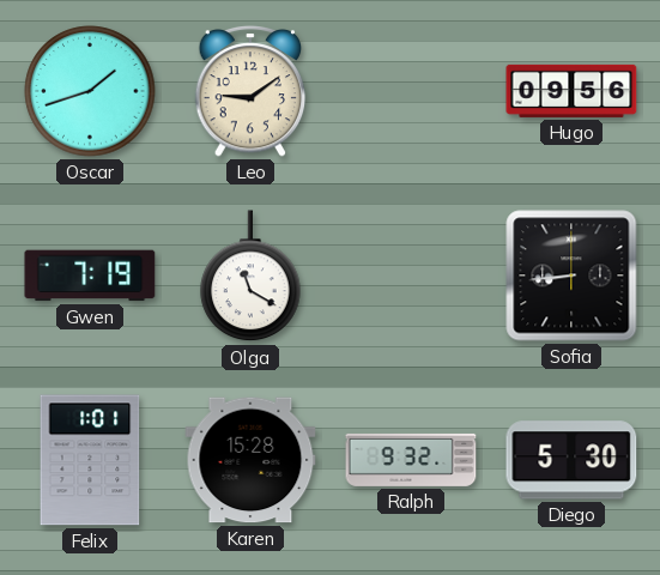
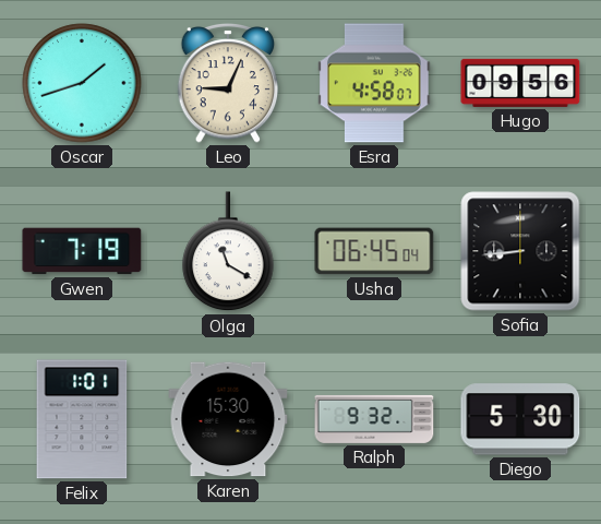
Leo: 9:09 -> 9:04
Esra: none -> 4:58
Usha: none -> 06:45
Karen: 15:28 -> 15:30
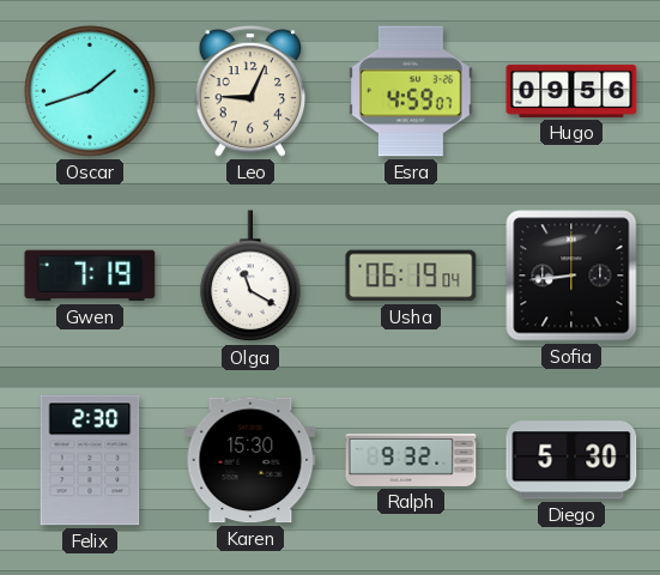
Esra: 4:58 -> 4:59
Usha: 06:45 -> 06:19
Felix: 1:01 -> 2:30
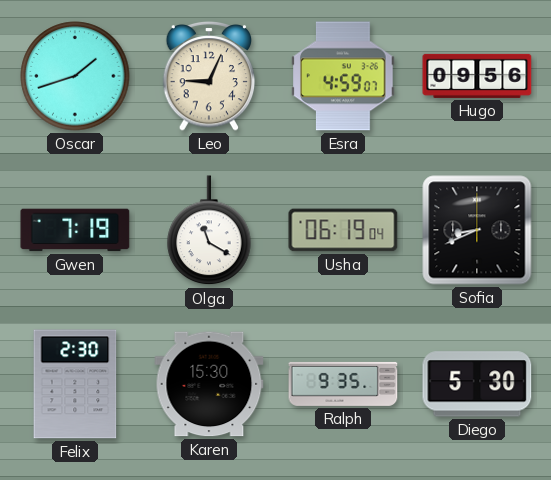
Sofia: 8:44 -> 8:41
Ralph: 9:32 -> 9:35
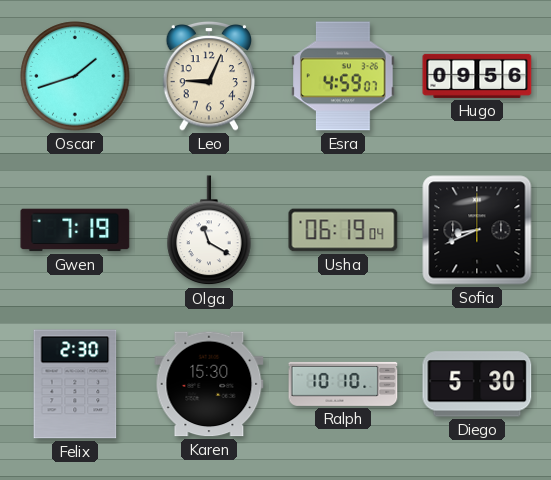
Ralph: 9:35 -> 10:10
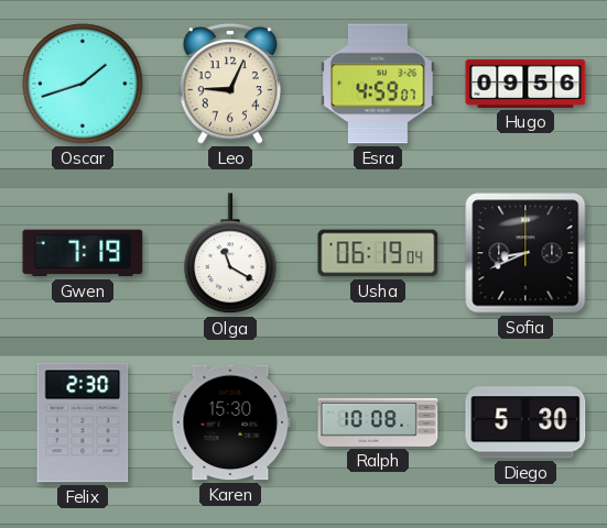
Ralph: 10:10 -> 10:08
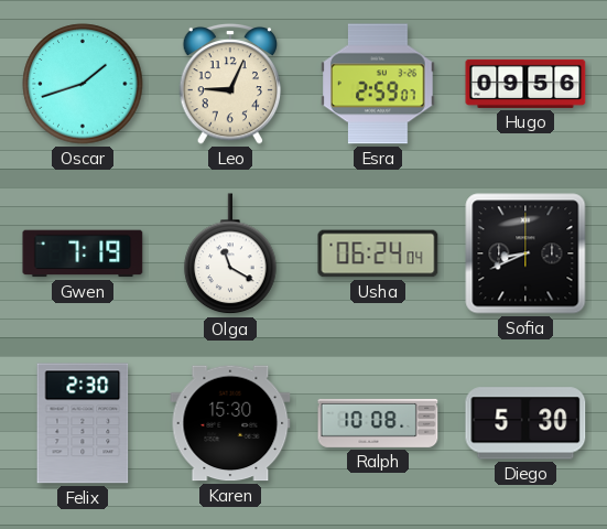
Esra: 4:59 -> 2:59
Usha: 06:19 -> 06:24
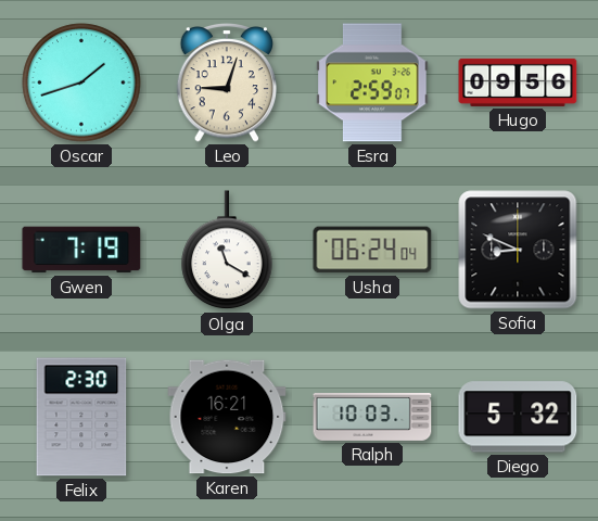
Leo: 9:04 -> 9:03
Sofia: 8:41 -> 8:49
Karen: 15:30 -> 16:21
Ralph: 10:08 -> 10:03
Diego: 5:30 -> 5:32
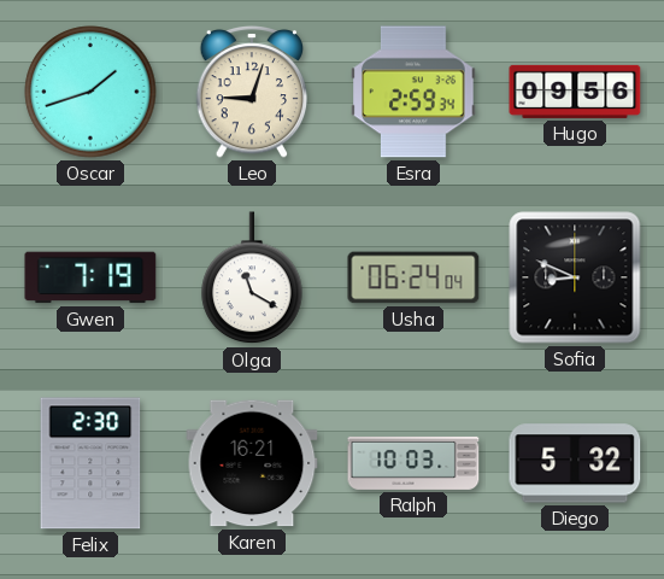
Esra: 2:59:07 -> 2:59:34
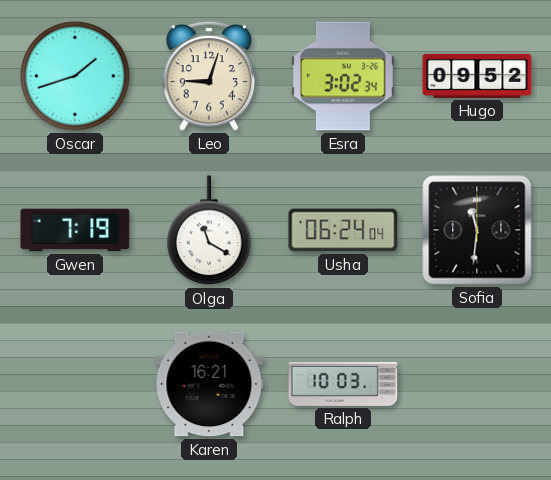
Esra: 2:59 -> 3:02
Hugo: 09:56 -> 09:52
Sofia: 8:49 -> 11:31
Felix: 2:30 -> none
Diego: 5:32 -> none
